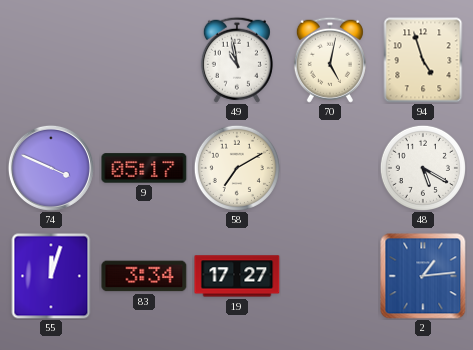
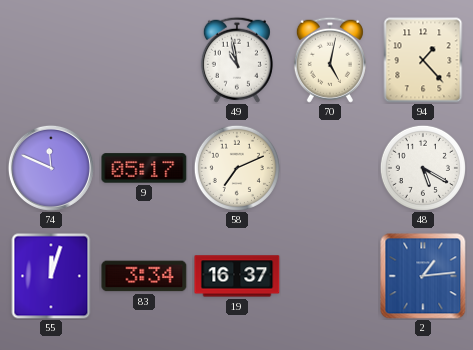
94: 4:57 -> 1:23
74: 3:49 -> 11:49
58: 7:10 -> 7:11
19: 17:27 -> 16:37
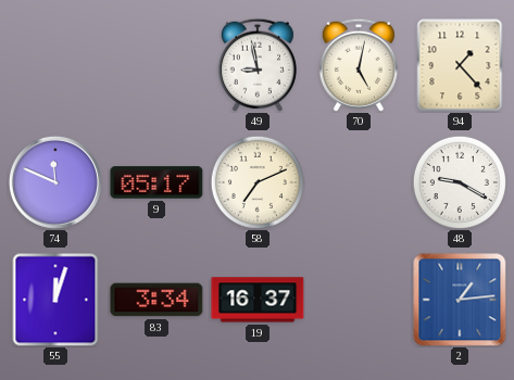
49: 10:58 -> 8:58
48: 5:20 -> 9:20
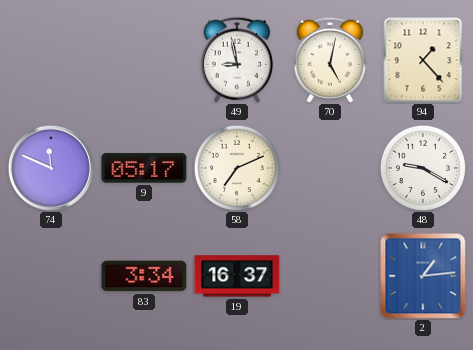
55: 12:03 -> none
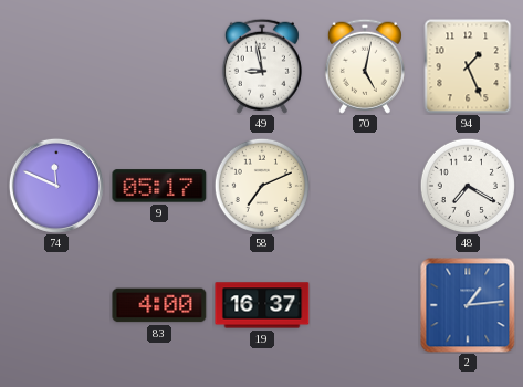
94: 1:23 -> 1:26
48: 9:20 -> 7:20
83: 3:34 -> 4:00
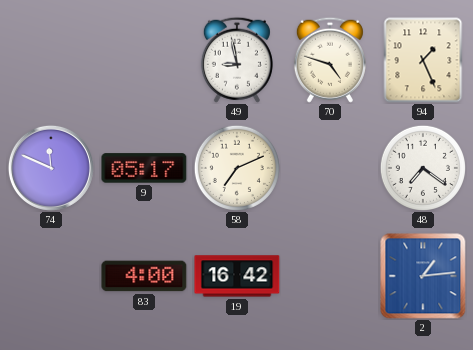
70: 5:02 -> 4:48
48: 7:20 -> 7:21
19: 16:37 -> 16:42
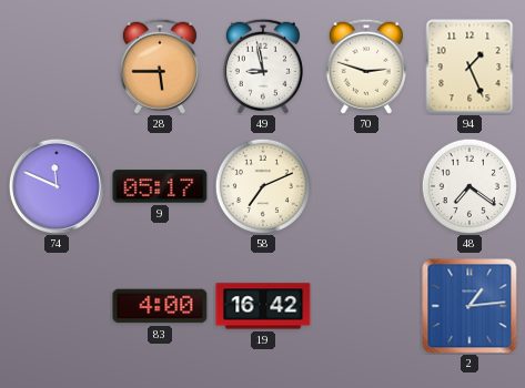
28: none -> 5:45
70: 4:48 -> 2:48
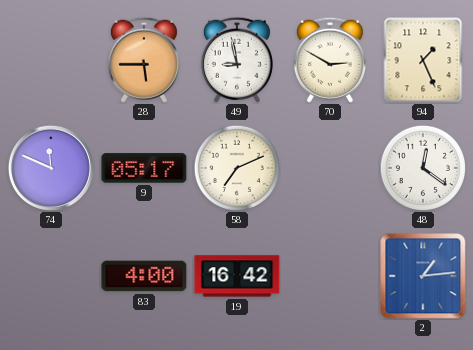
70: 2:48 -> 2:50
48: 7:21 -> 12:21
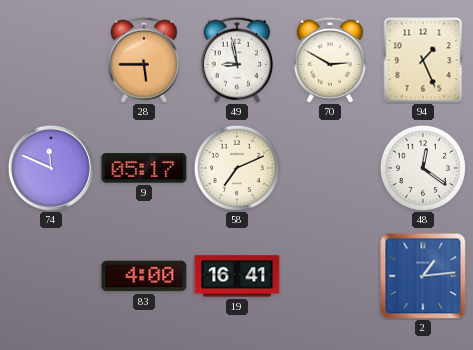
19: 16:42 -> 16:41
